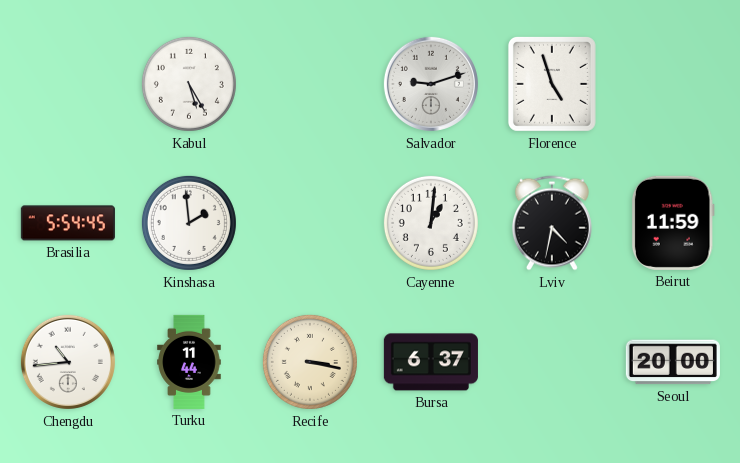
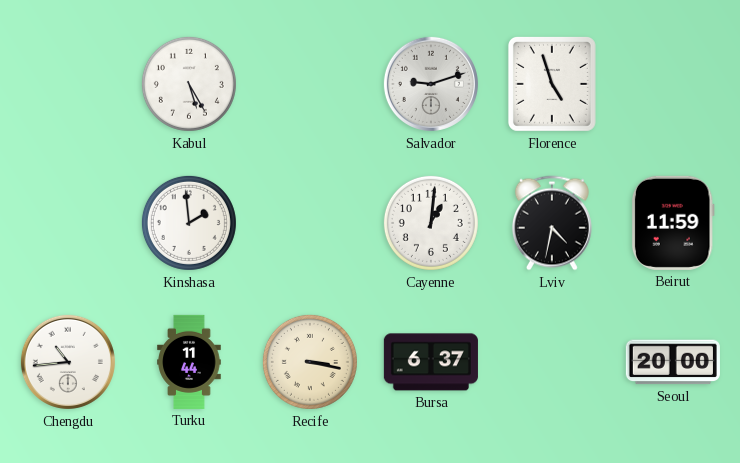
Brasilia: 5:54 -> none
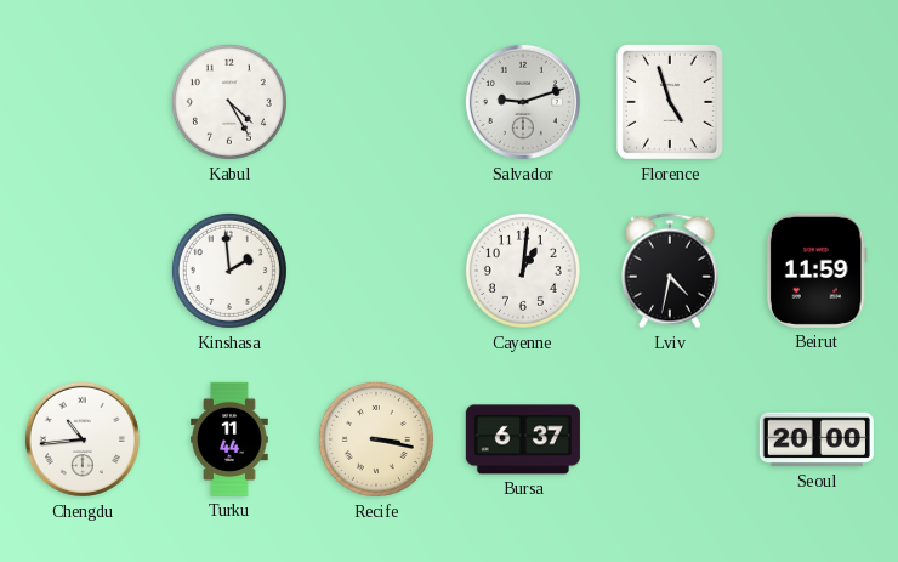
Kabul: 5:25 -> 4:25
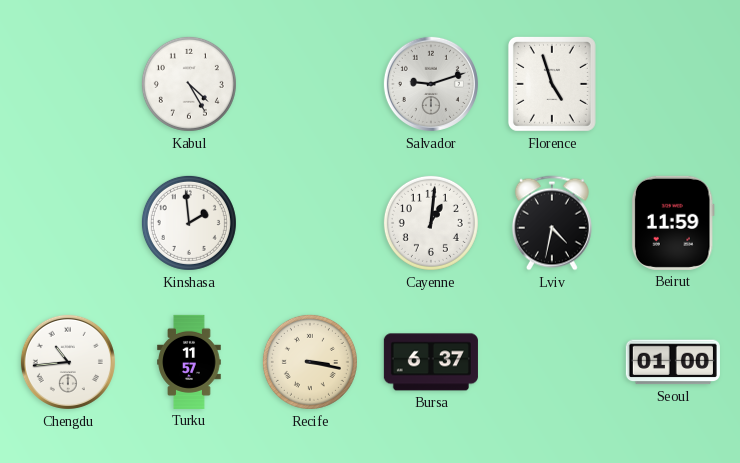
Turku: 11:44 -> 11:57
Seoul: 20:00 -> 01:00
